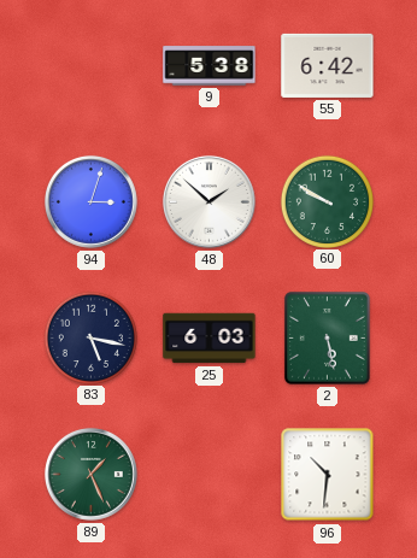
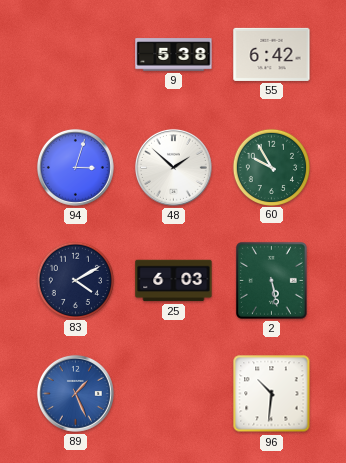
60: 9:50 -> 9:55
83: 5:17 -> 4:10
89 dial: green -> blue
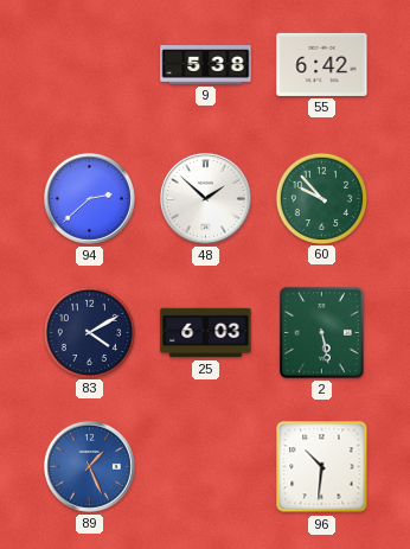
94: 3:03 -> 2:38
60: 9:55 -> 9:53
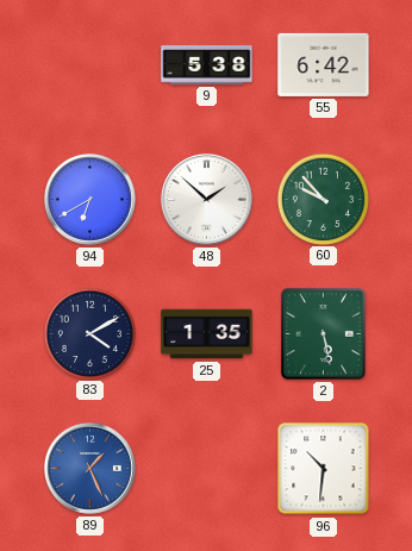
94: 2:38 -> 6:40
25: 6:03 -> 1:35
